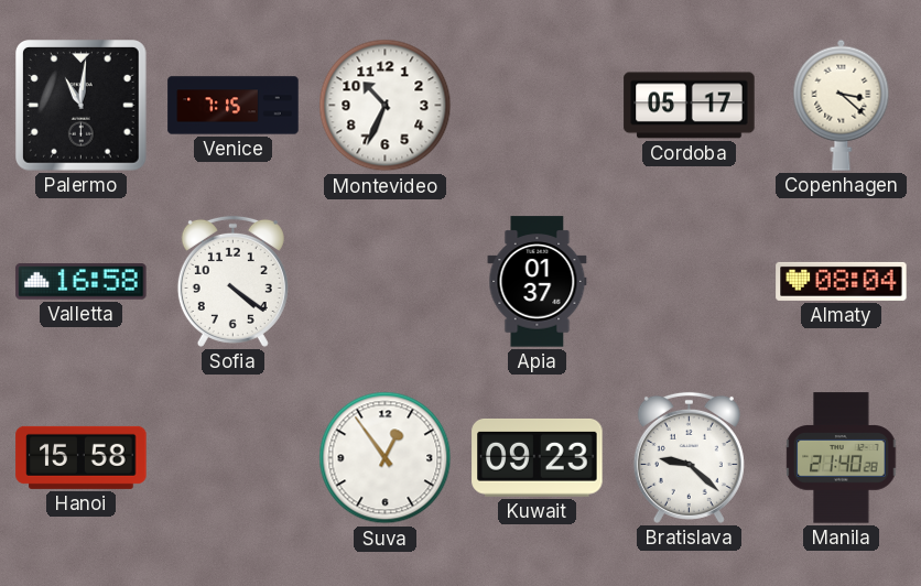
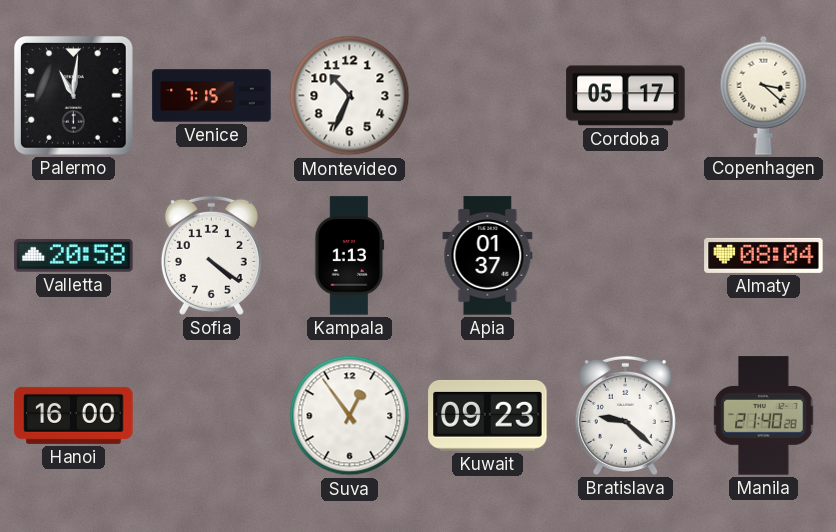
Valletta: 16:58 -> 20:58
Kampala: none -> 1:13
Hanoi: 15:58 -> 16:00
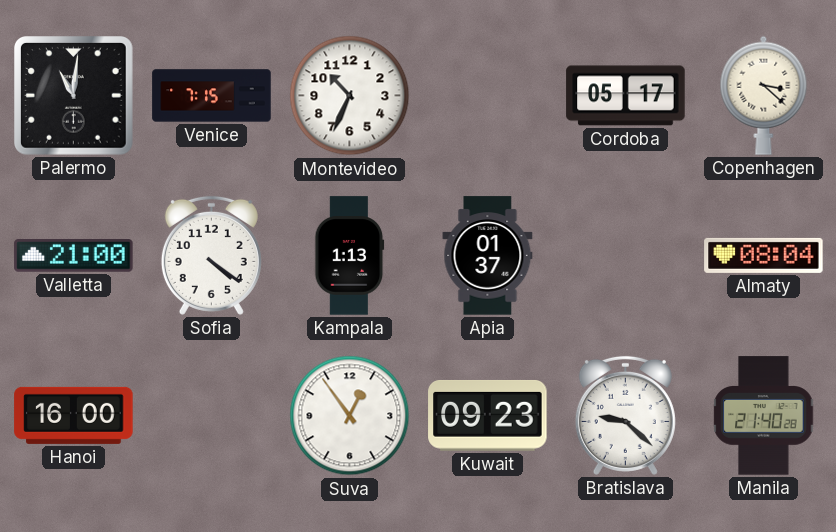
Valletta: 20:58 -> 21:00
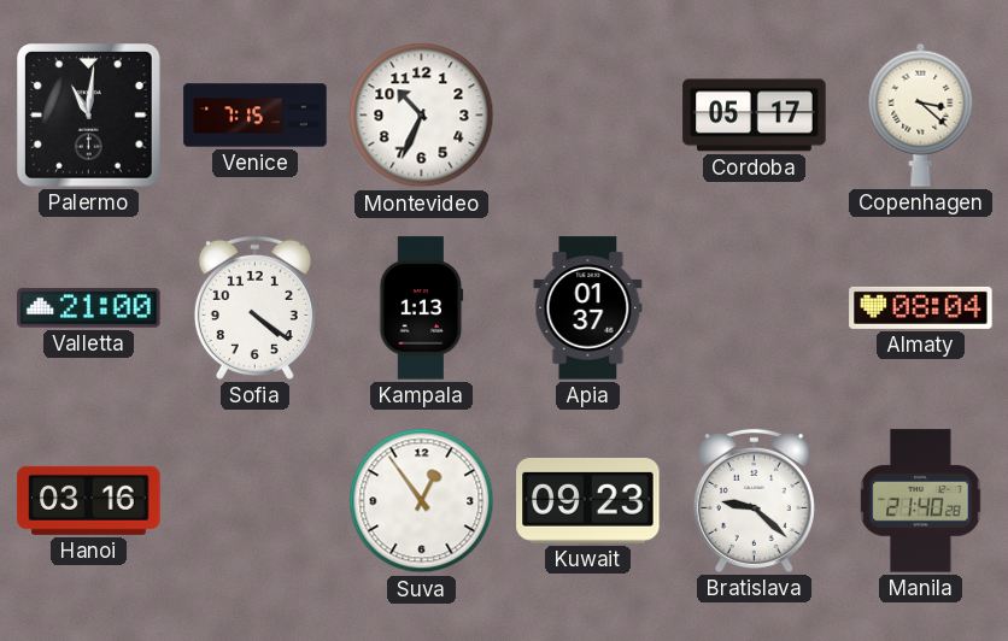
Hanoi: 16:00 -> 03:16
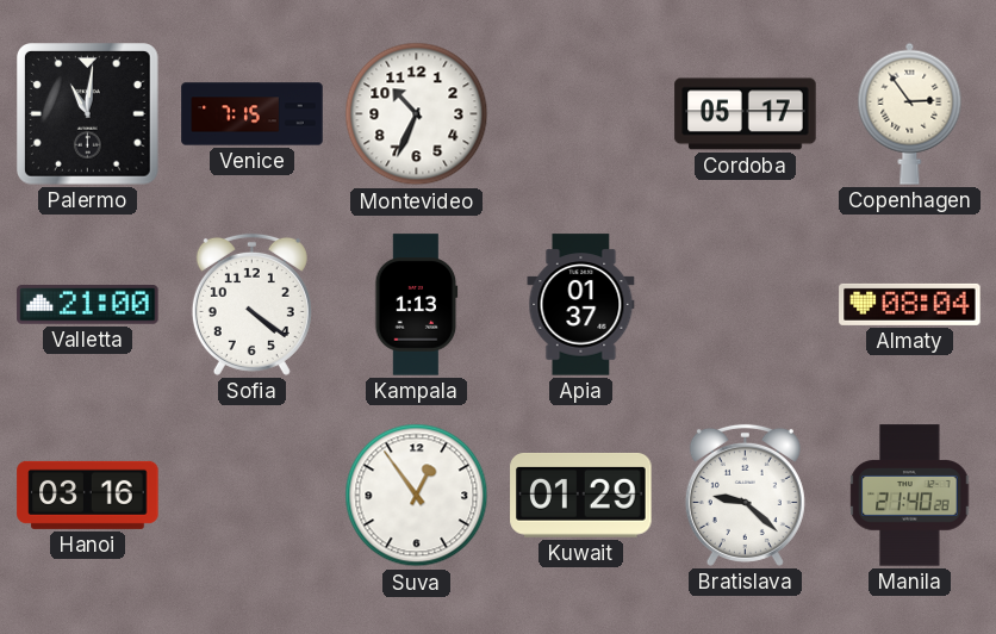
Copenhagen: 3:22 -> 2:54
Kuwait: 09:23 -> 01:29
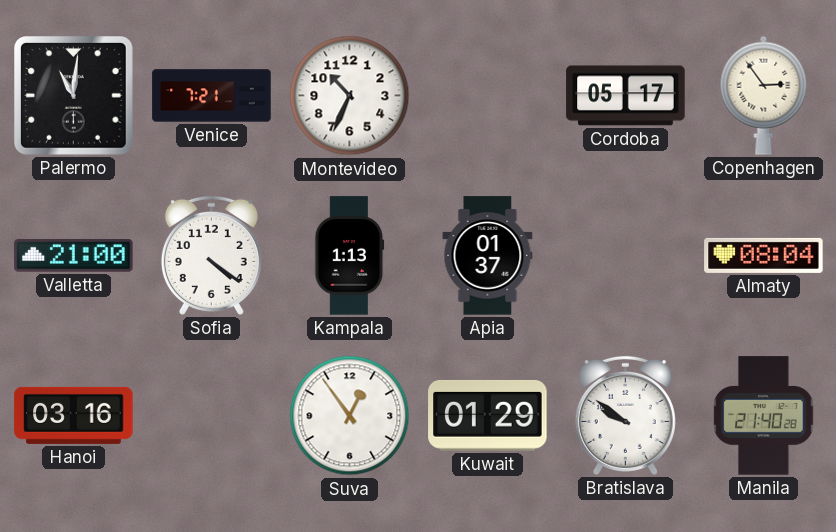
Venice: 7:15 -> 7:21
Bratislava: 9:22 -> 9:51
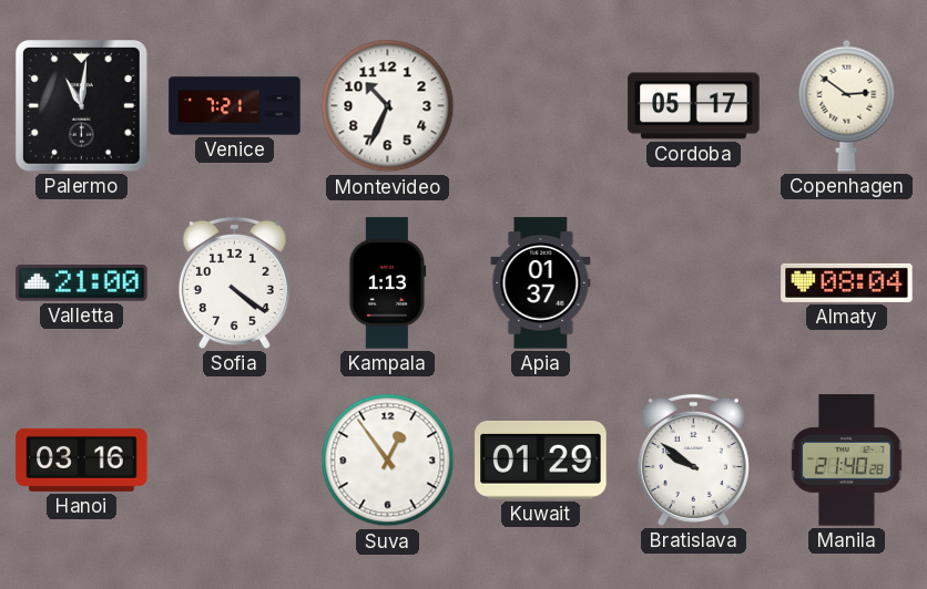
Copenhagen: 2:54 -> 2:51
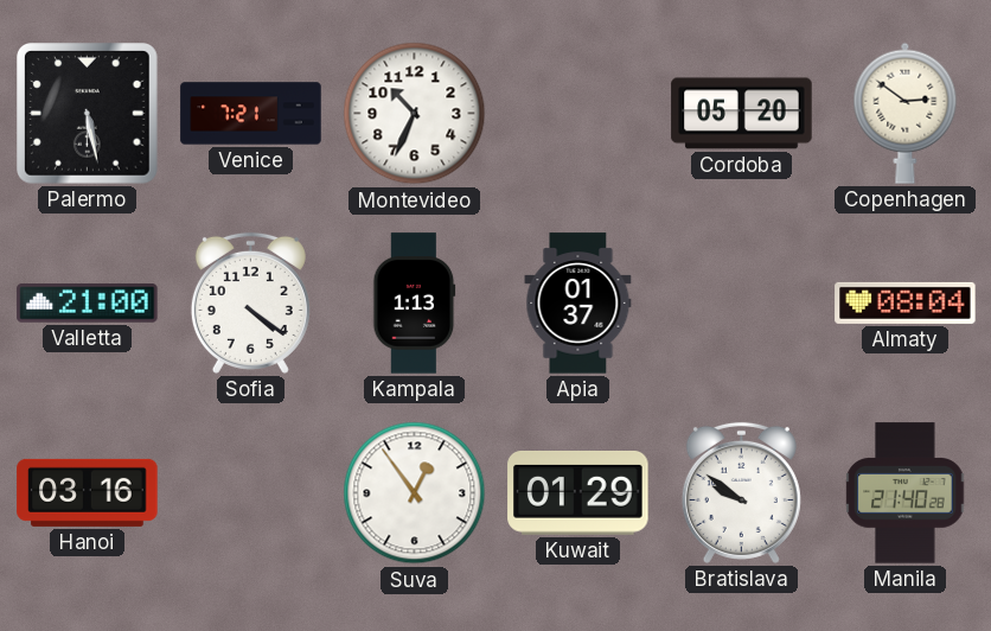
Palermo: 11:01 -> 5:28
Cordoba: 05:17 -> 05:20
